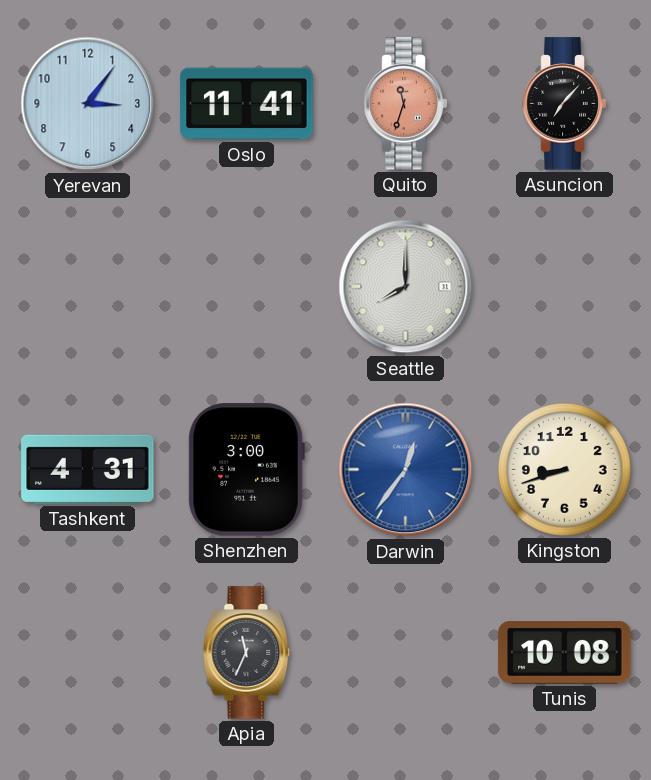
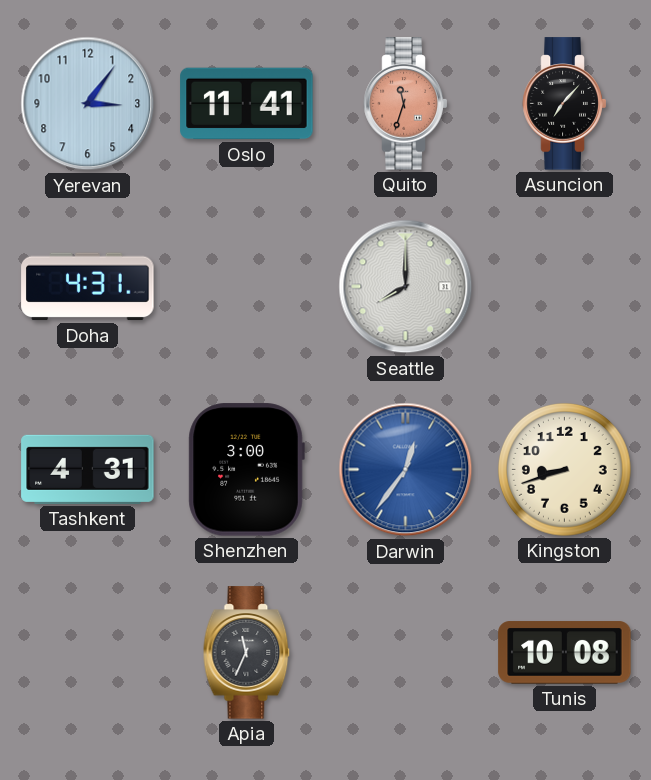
Doha: none -> 4:31
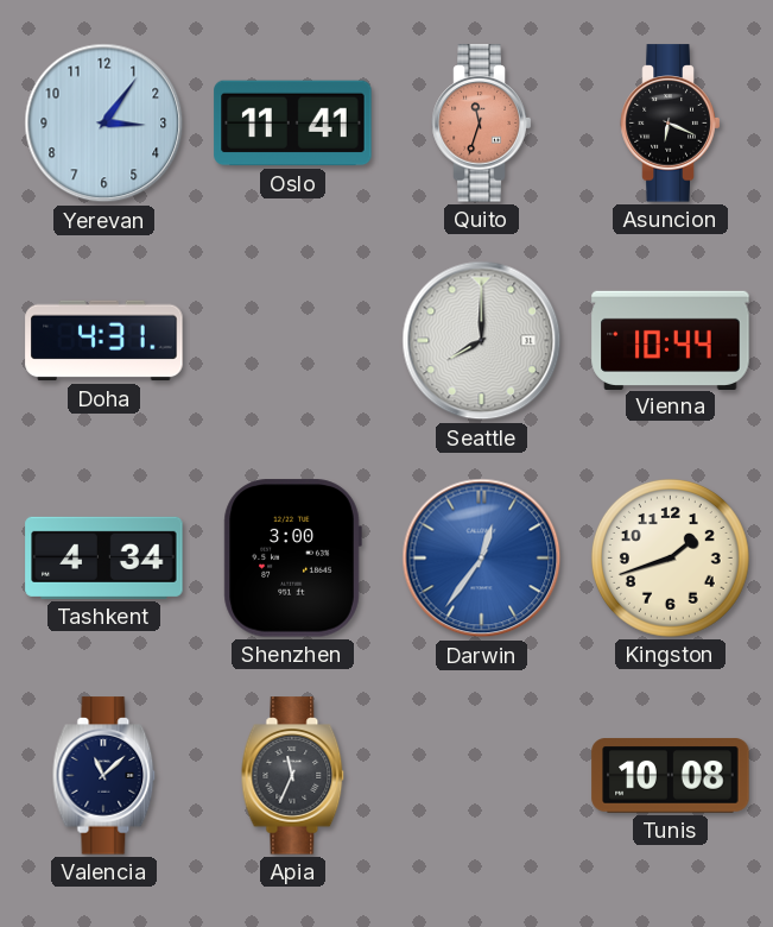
Asuncion: 7:07 -> 6:19
Vienna: none -> 10:44
Tashkent: 4:31 -> 4:34
Kingston: 8:42 -> 1:42
Valencia: none -> 11:08
